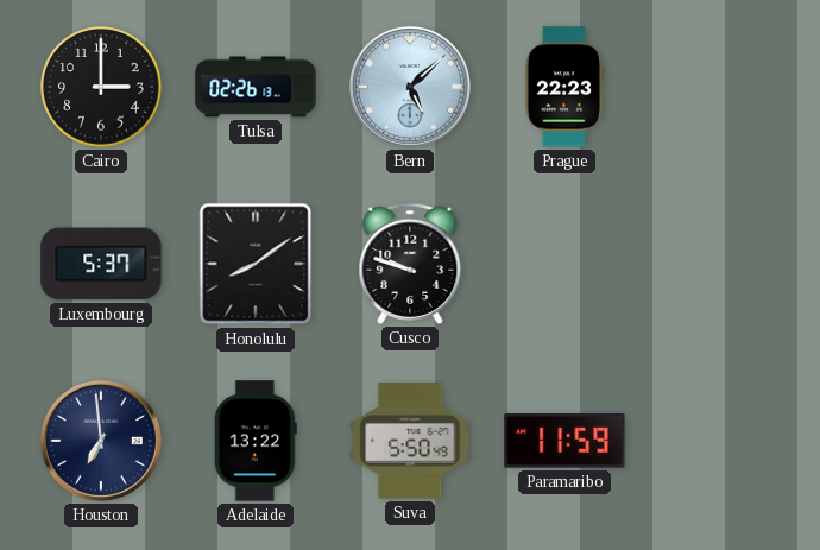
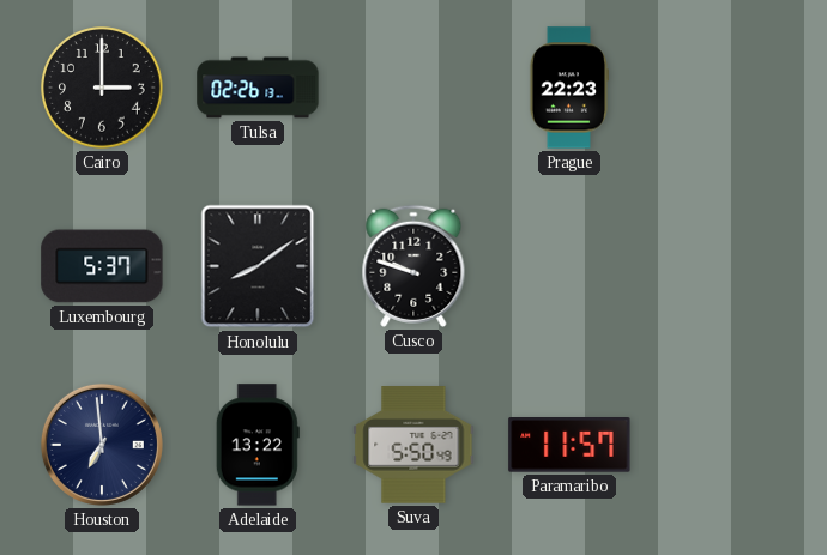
Bern: 5:08 -> none
Paramaribo: 11:59 -> 11:57
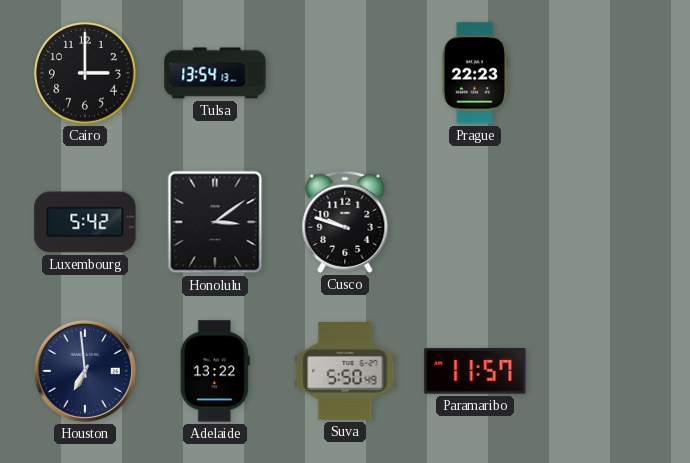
Tulsa: 02:26 -> 13:54
Luxembourg: 5:37 -> 5:42
Honolulu: 8:09 -> 3:09
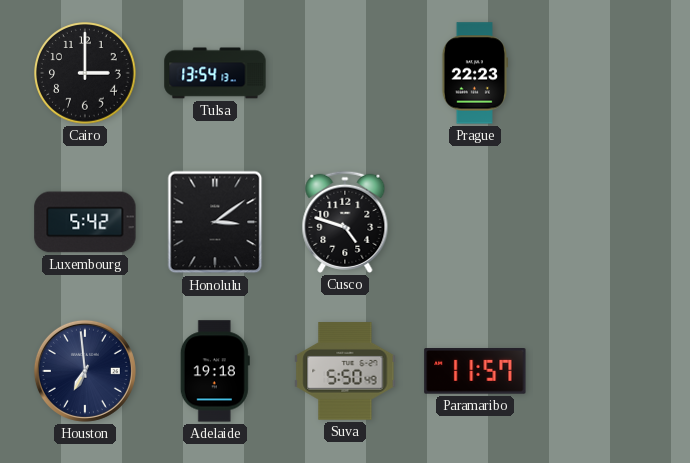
Cusco: 9:48 -> 4:48
Adelaide: 13:22 -> 19:18
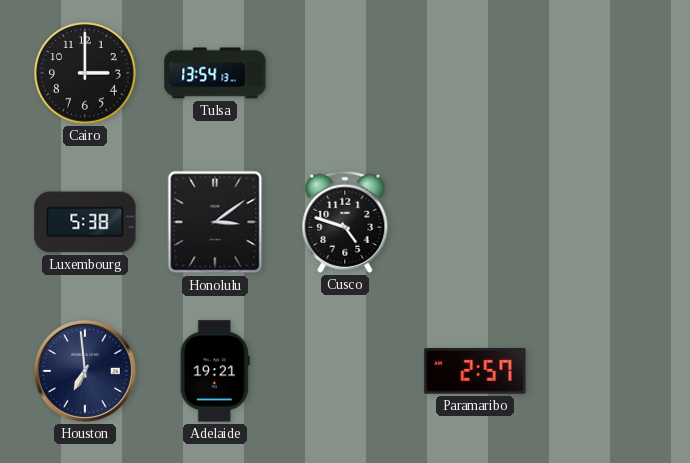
Prague: 22:23 -> none
Luxembourg: 5:42 -> 5:38
Adelaide: 19:18 -> 19:21
Suva: 5:50 -> none
Paramaribo: 11:57 -> 2:57
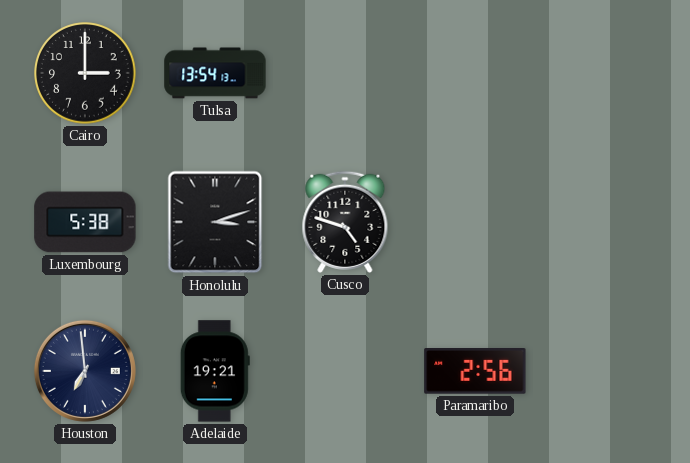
Honolulu: 3:09 -> 3:12
Paramaribo: 2:57 -> 2:56
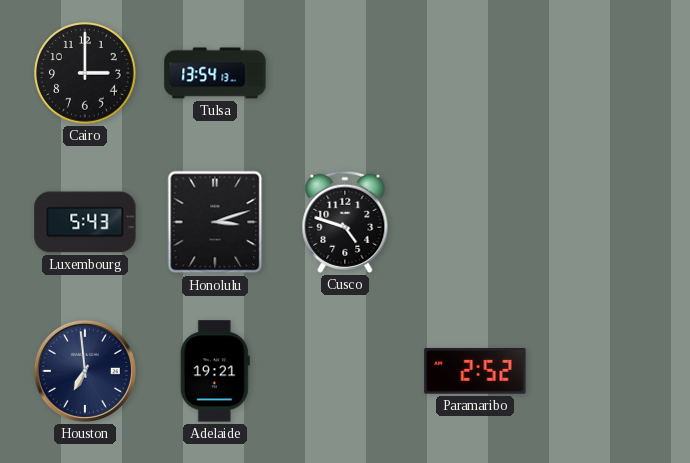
Luxembourg: 5:38 -> 5:43
Paramaribo: 2:56 -> 2:52
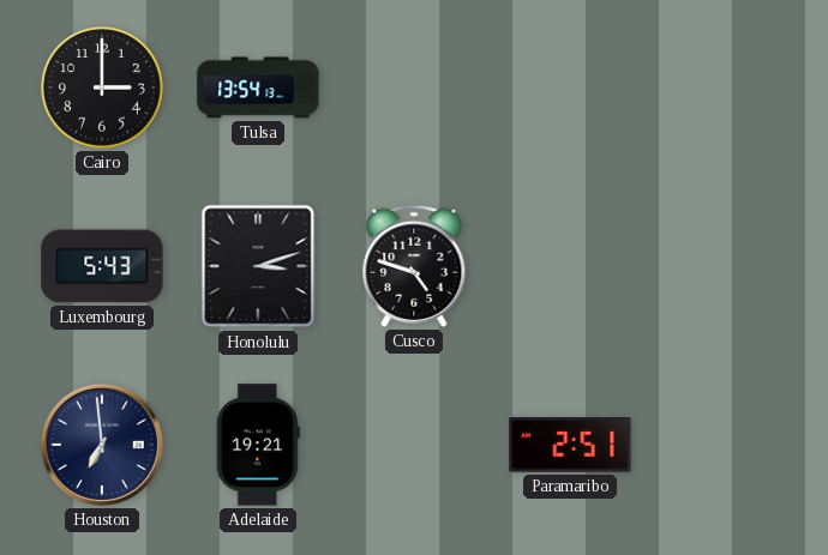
Paramaribo: 2:52 -> 2:51
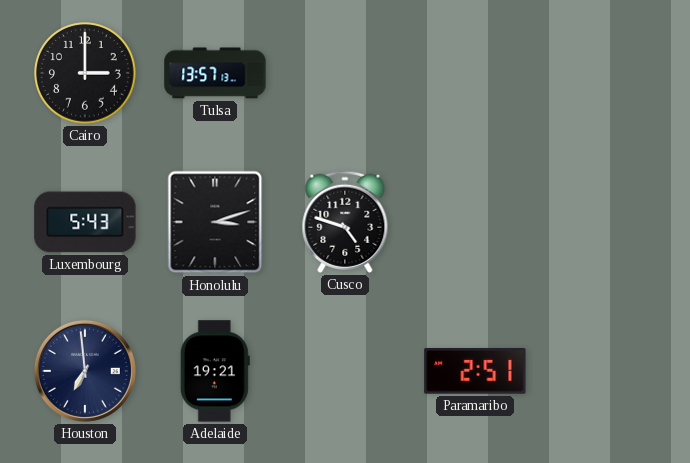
Tulsa: 13:54 -> 13:57
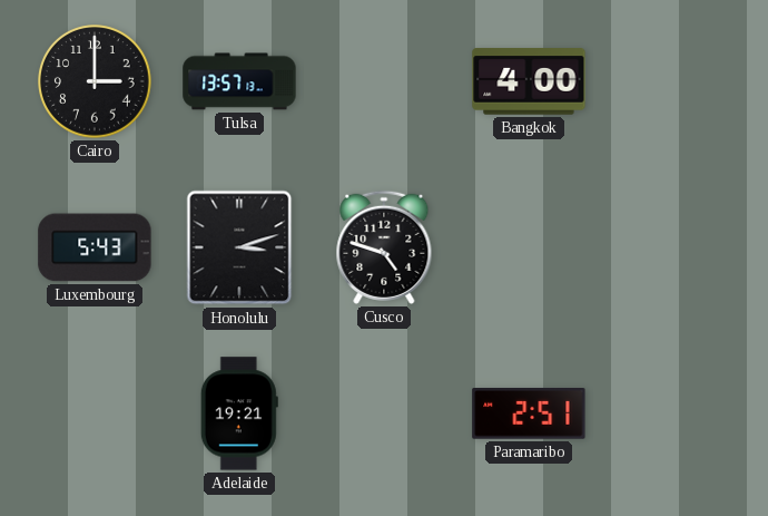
Bangkok: none -> 4:00
Houston: 6:59 -> none
